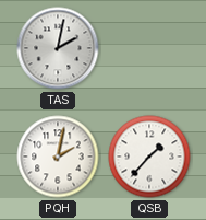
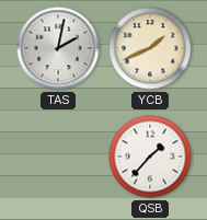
YCB: none -> 1:41
PQH: 2:02 -> none
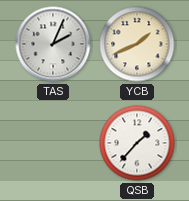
TAS: 2:02 -> 2:04
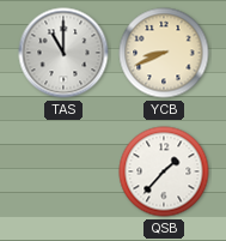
TAS: 2:04 -> 11:00
YCB: 1:41 -> 8:41
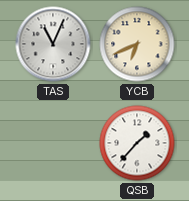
TAS: 11:00 -> 11:04
YCB: 8:41 -> 6:41
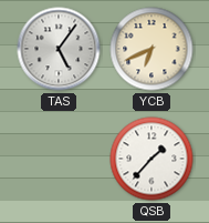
TAS: 11:04 -> 5:06
